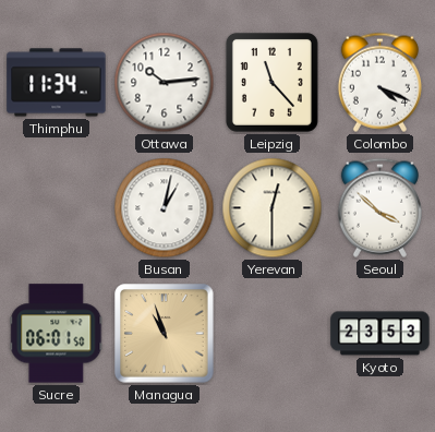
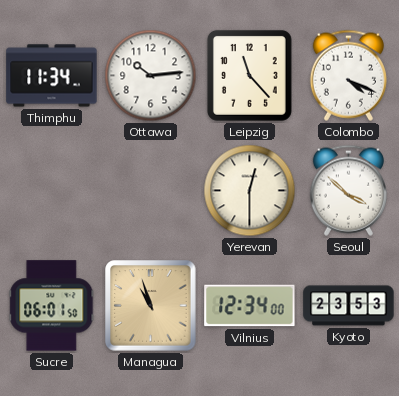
Busan: 1:02 -> none
Vilnius: none -> 12:34
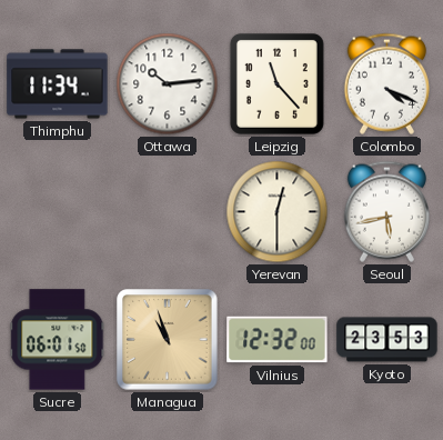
Seoul: 3:52 -> 5:43
Vilnius: 12:34 -> 12:32
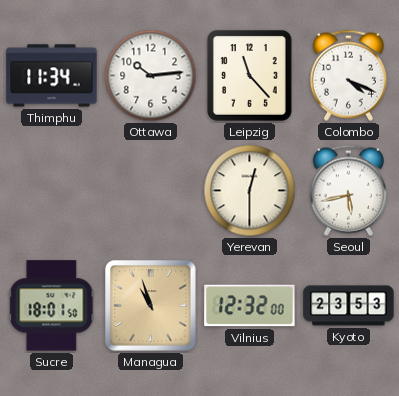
Sucre: 06:01 -> 18:01
